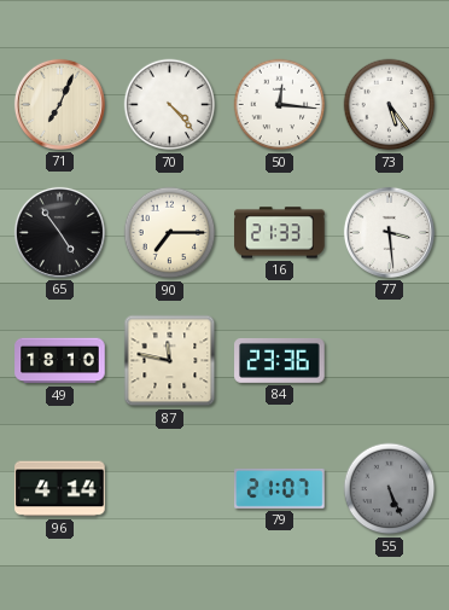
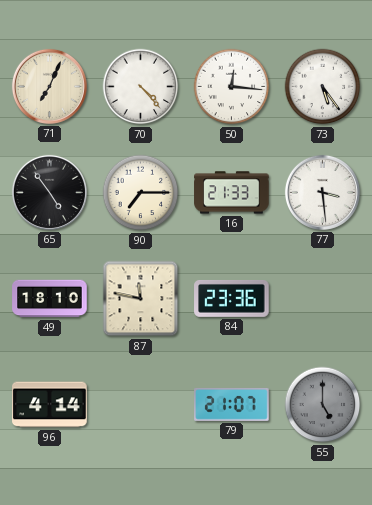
55: 5:26 -> 5:00
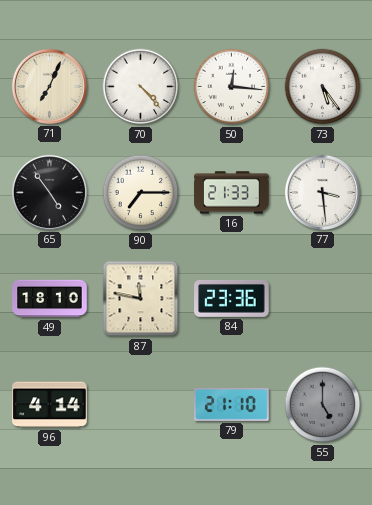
79: 21:07 -> 21:10
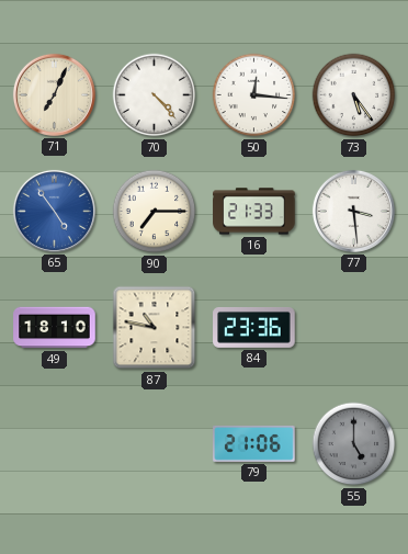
65 dial: black -> blue
87: 11:47 -> 10:47
96: 4:14 -> none
79: 21:10 -> 21:06
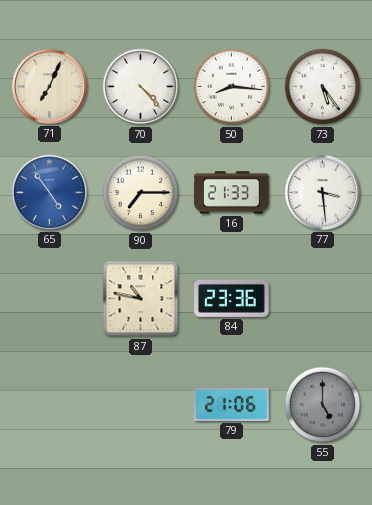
50: 12:16 -> 8:16
49: 18:10 -> none
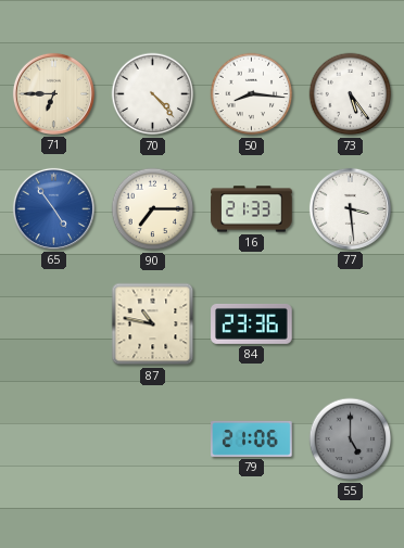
71: 7:04 -> 6:45
